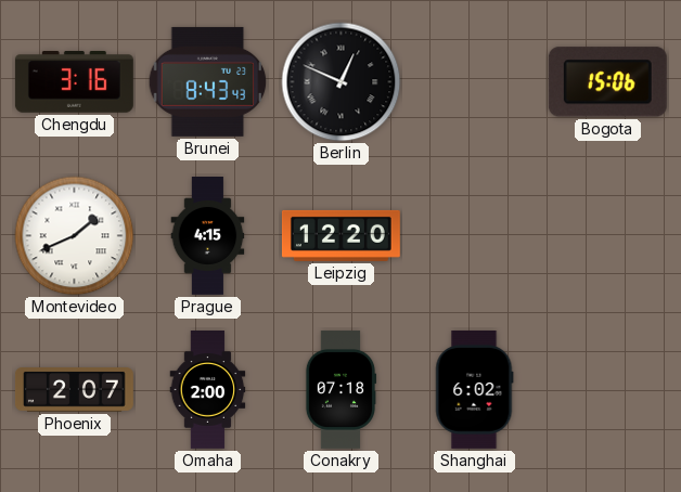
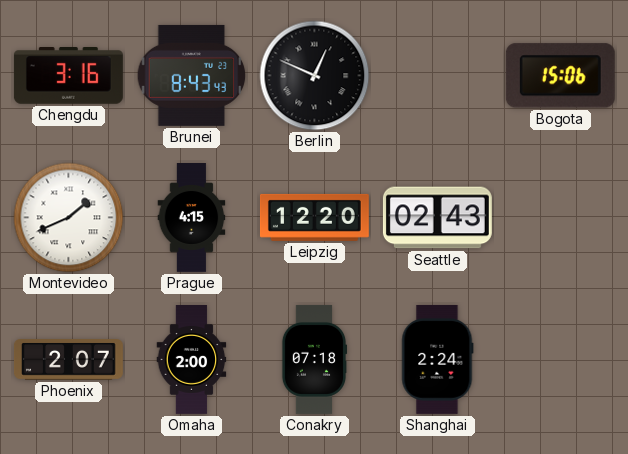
Seattle: none -> 02:43
Shanghai: 6:02 -> 2:24
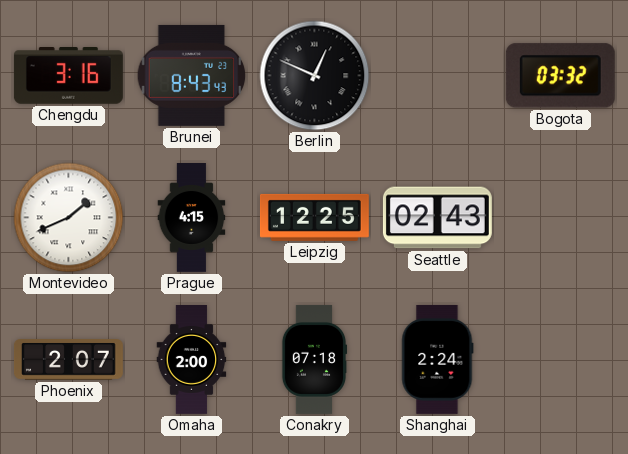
Bogota: 15:06 -> 03:32
Leipzig: 12:20 -> 12:25
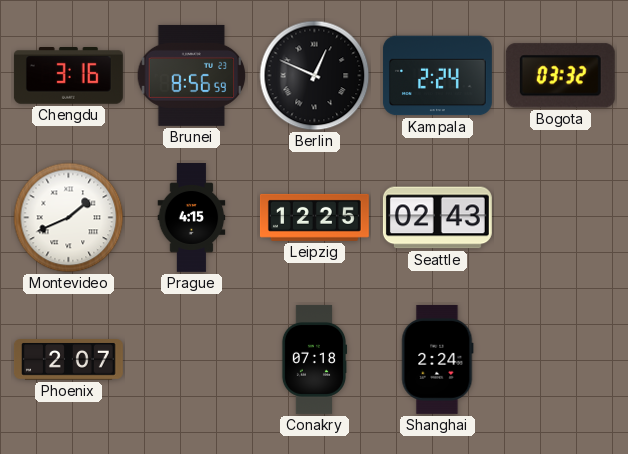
Brunei: 8:43 -> 8:56
Kampala: none -> 2:24
Omaha: 2:00 -> none
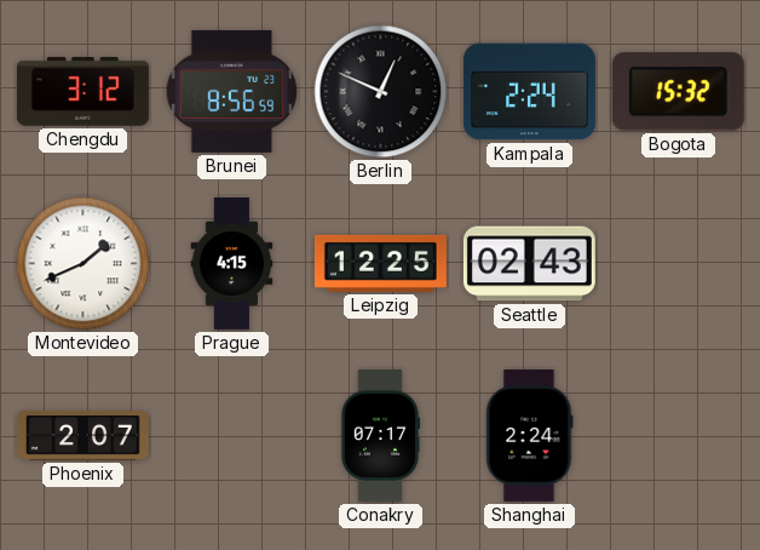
Chengdu: 3:16 -> 3:12
Bogota: 03:32 -> 15:32
Conakry: 07:18 -> 07:17
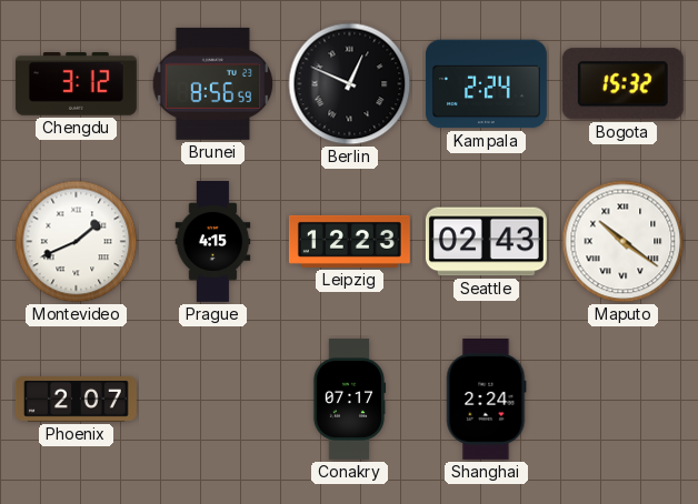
Leipzig: 12:25 -> 12:23
Maputo: none -> 10:21
